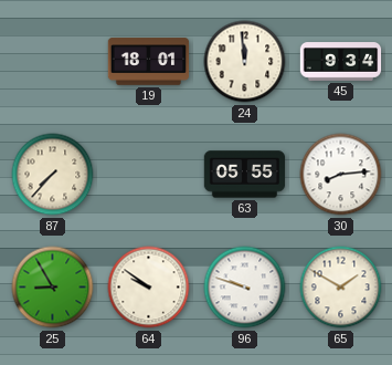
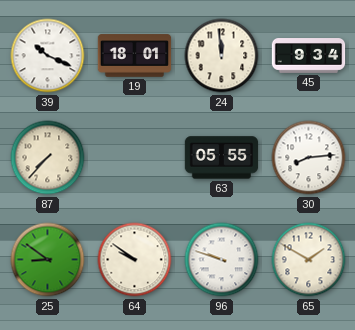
39: none -> 10:19
25: 8:55 -> 8:51
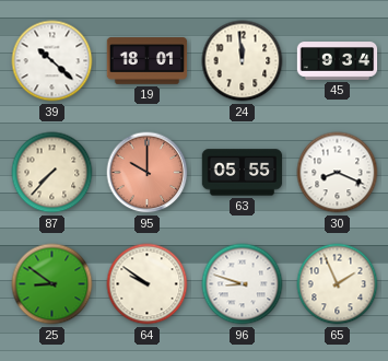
39: 10:19 -> 10:22
95: none -> 10:00
30: 8:14 -> 8:19
96: 9:48 -> 8:48
65: 1:50 -> 1:56
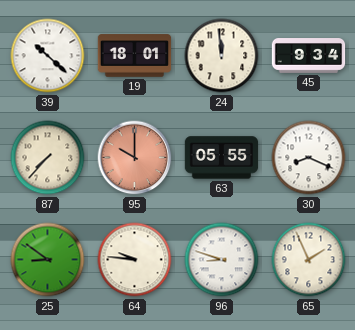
64: 9:51 -> 9:46
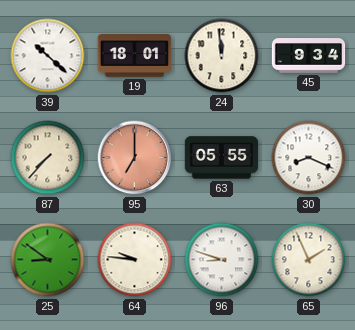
95: 10:00 -> 7:00
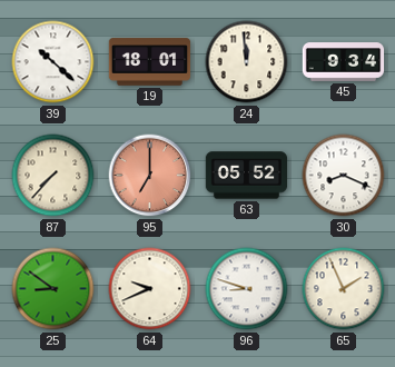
63: 05:55 -> 05:52
64: 9:46 -> 9:41
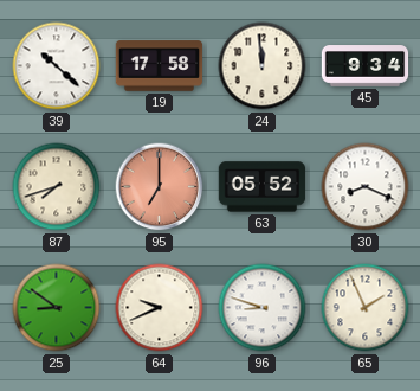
19: 18:01 -> 17:58
87: 7:37 -> 7:42
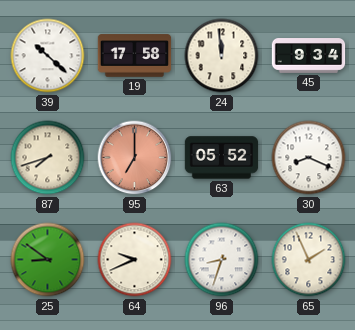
96: 8:48 -> 8:33
